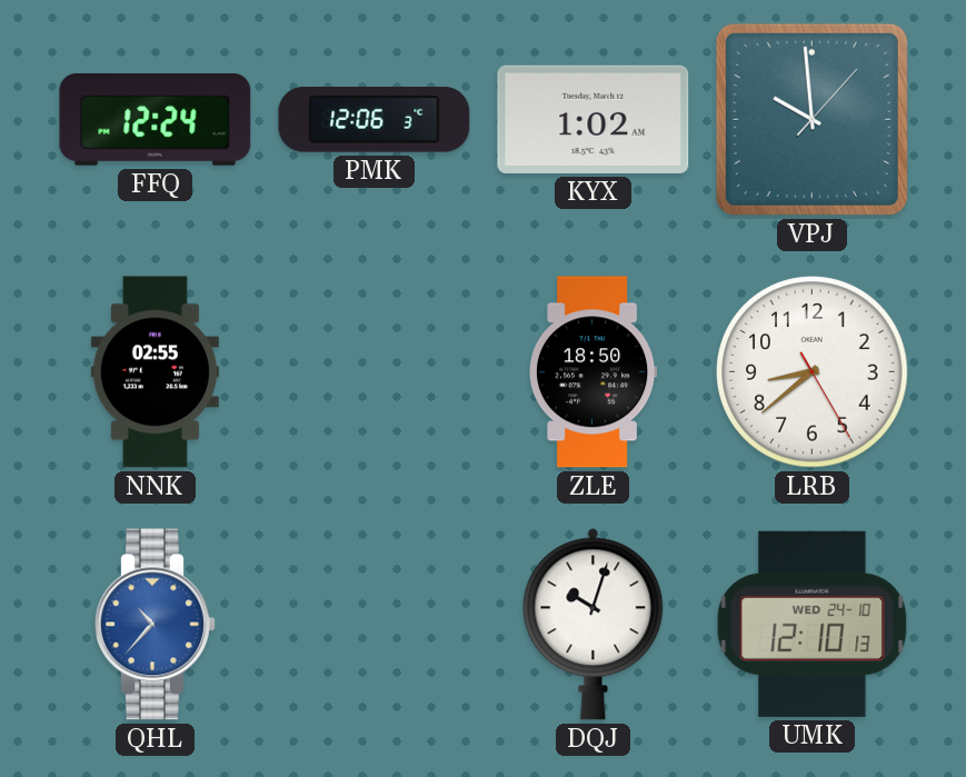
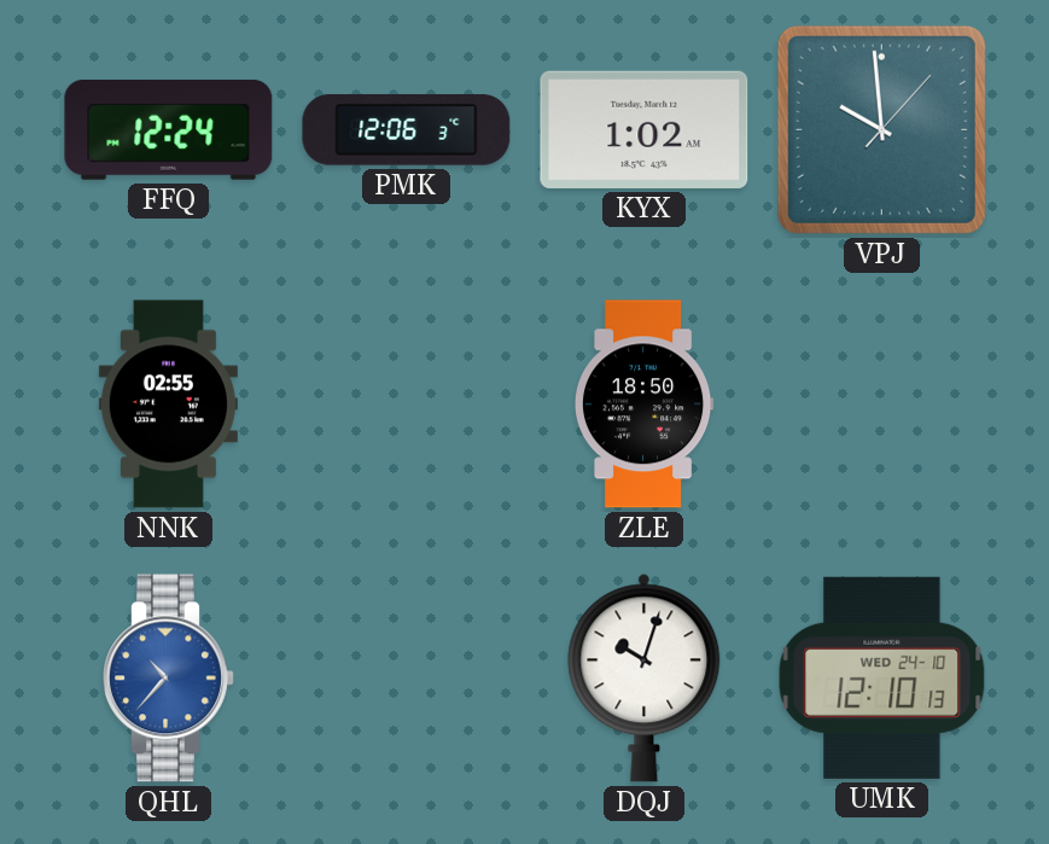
LRB: 8:38 -> none
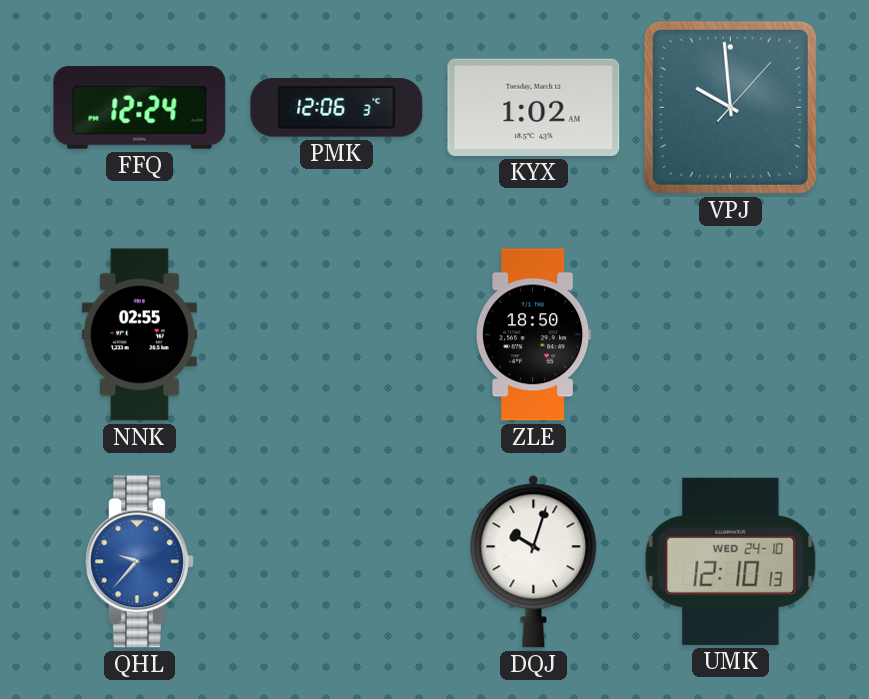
QHL: 10:37 -> 9:37
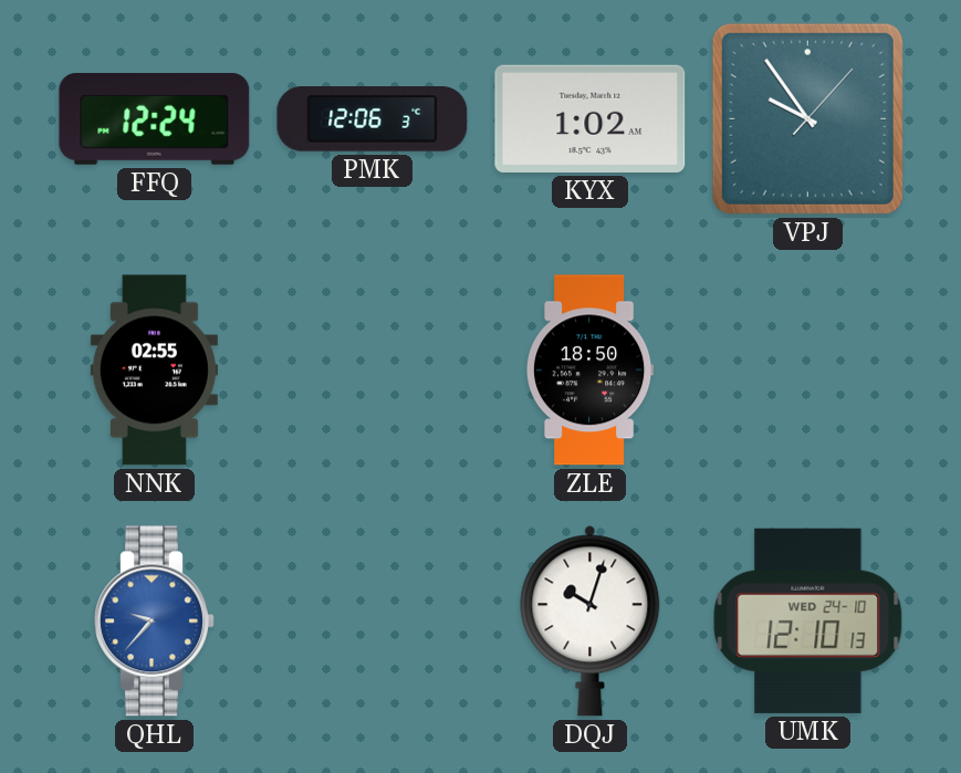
VPJ: 9:59 -> 9:54
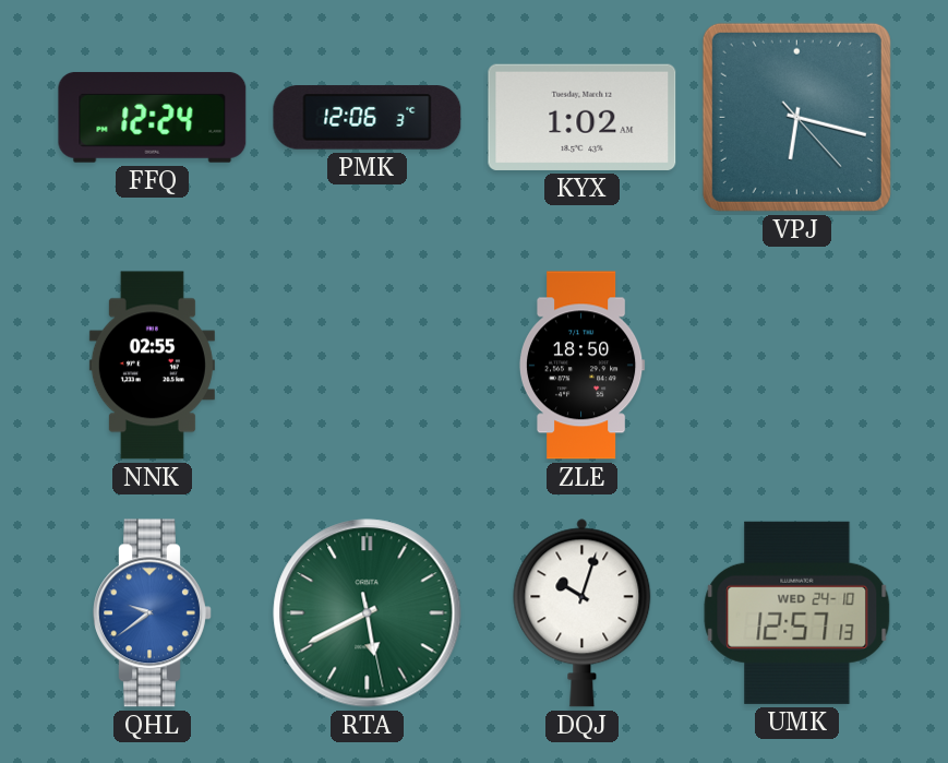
VPJ: 9:54 -> 6:17
QHL: 9:37 -> 9:39
RTA: none -> 5:40
UMK: 12:10 -> 12:57
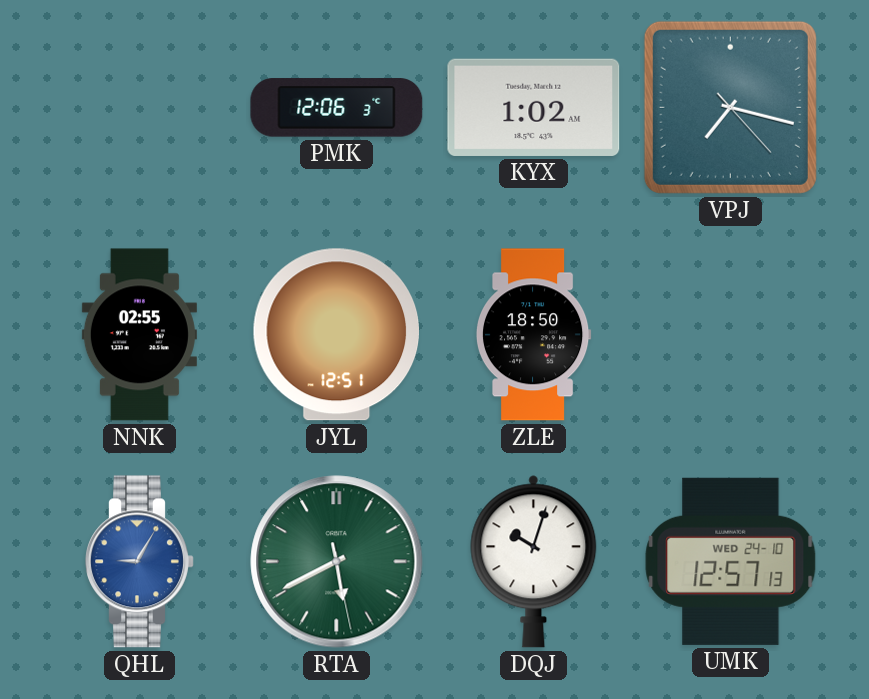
FFQ: 12:24 -> none
VPJ: 6:17 -> 7:17
JYL: none -> 12:51
QHL: 9:39 -> 9:05
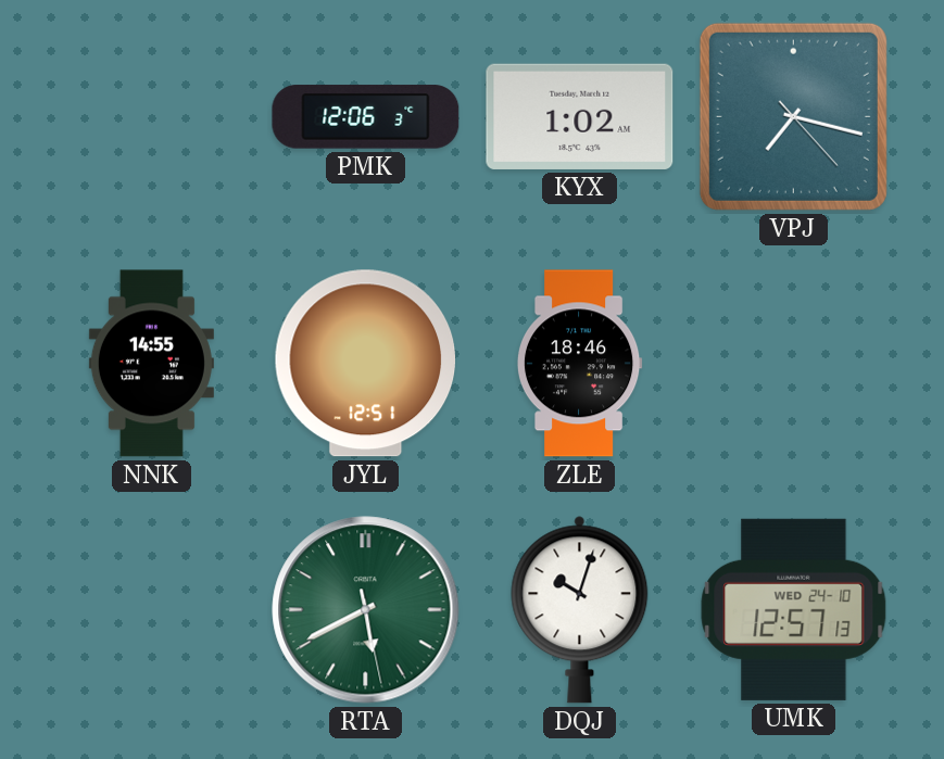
NNK: 02:55 -> 14:55
ZLE: 18:50 -> 18:46
QHL: 9:05 -> none
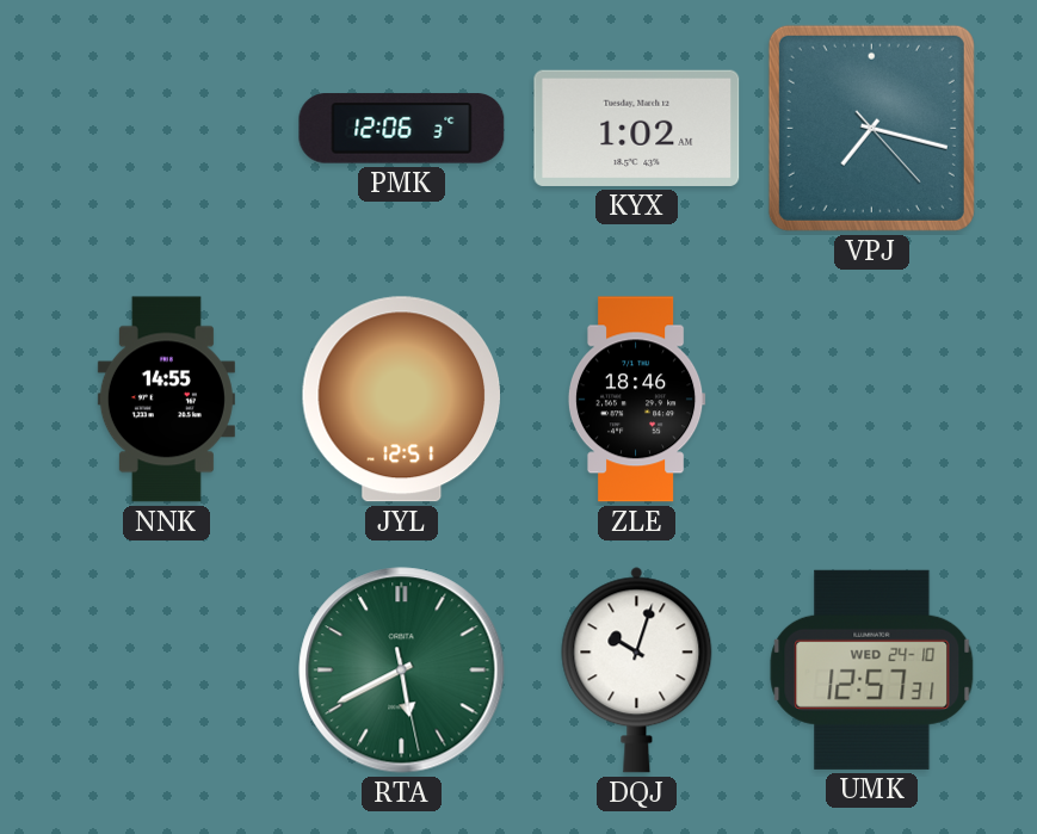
UMK: 12:57:13 -> 12:57:31
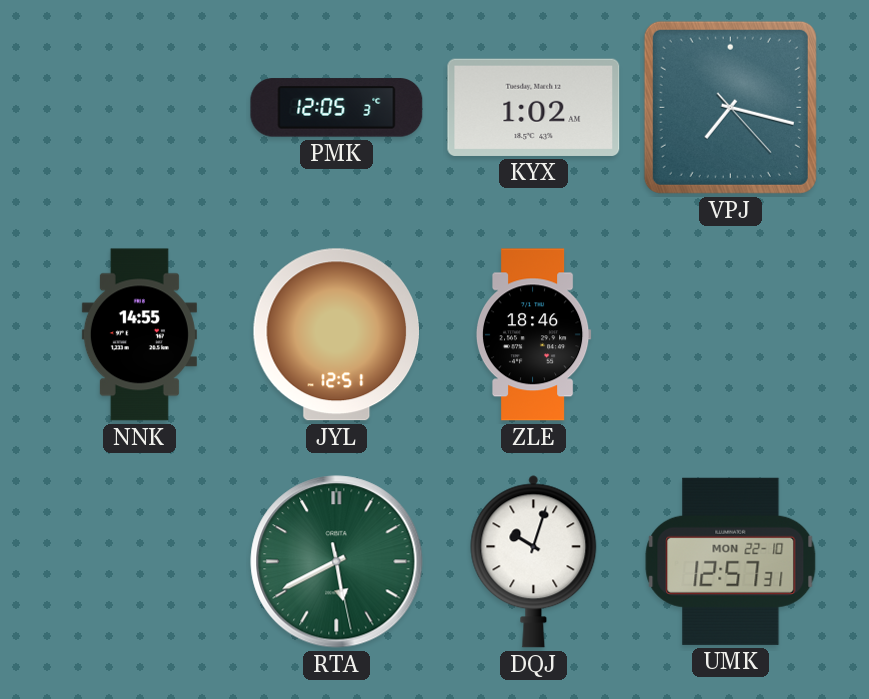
PMK: 12:06 -> 12:05
UMK date: WED 24-10 -> MON 22-10
